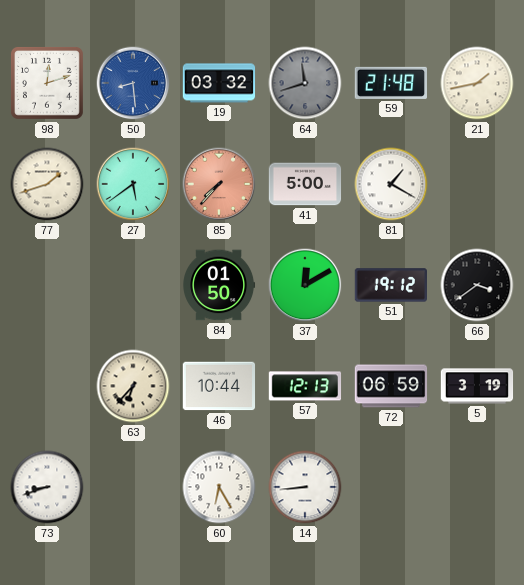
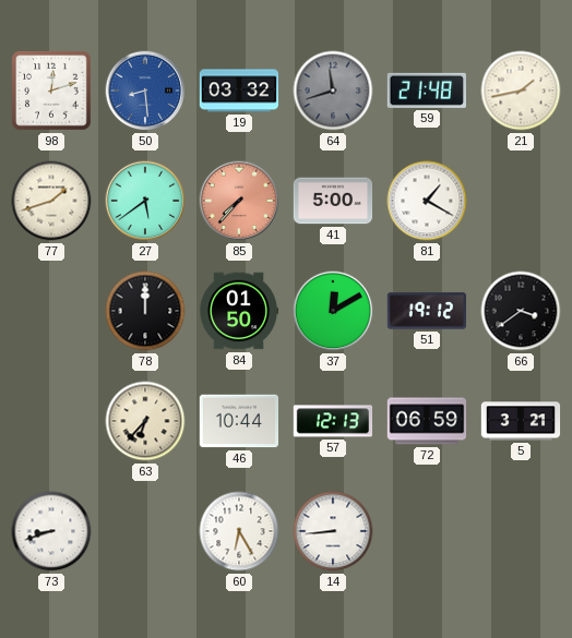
78: none -> 12:00
5: 3:19 -> 3:21
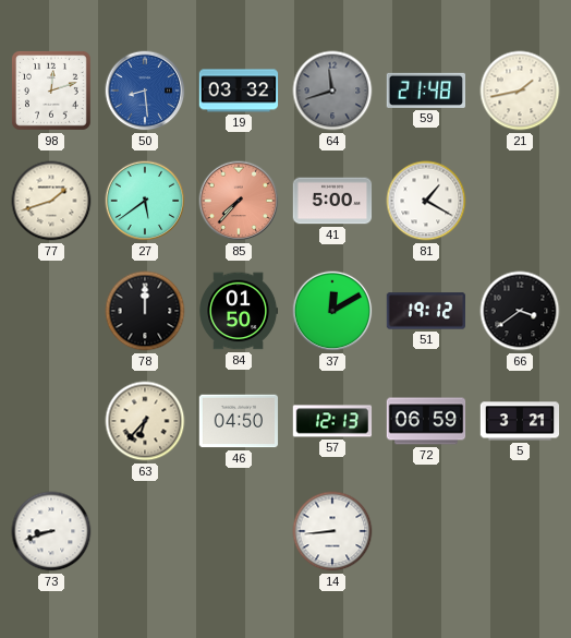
46: 10:44 -> 04:50
60: 6:25 -> none
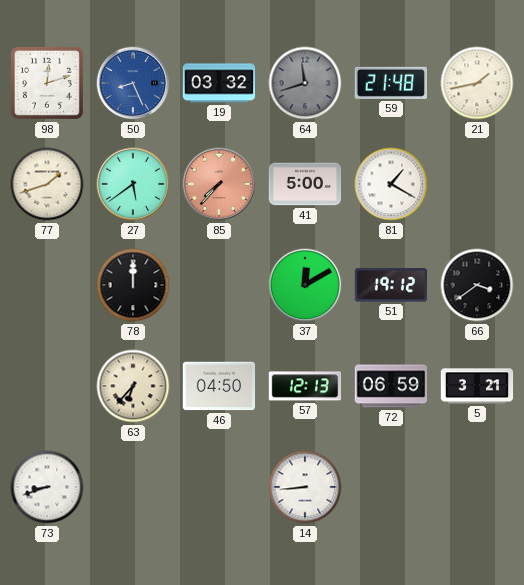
50: 8:29 -> 8:26
84: 01:50 -> none
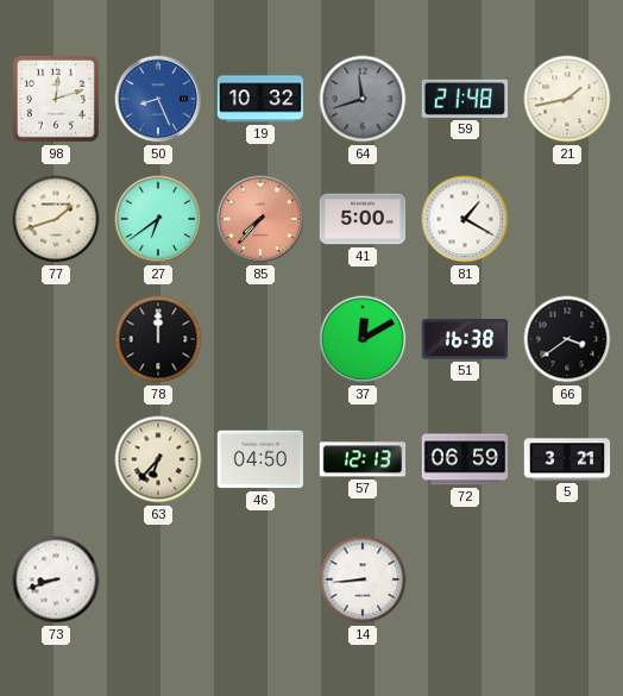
19: 03:32 -> 10:32
27: 5:39 -> 6:39
51: 19:12 -> 16:38
